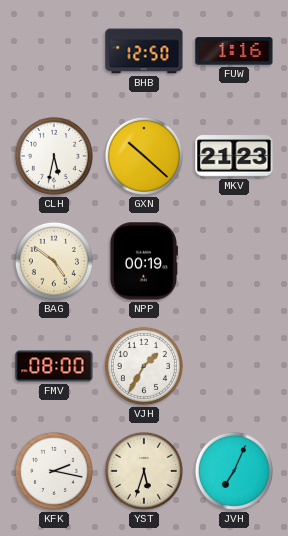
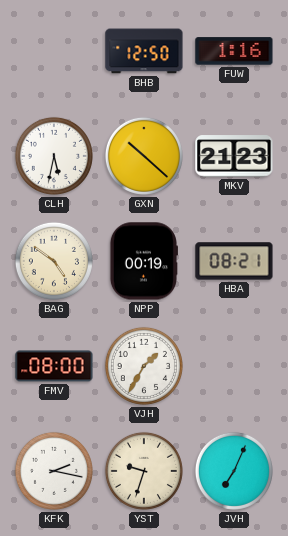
HBA: none -> 08:21
YST: 5:33 -> 9:33
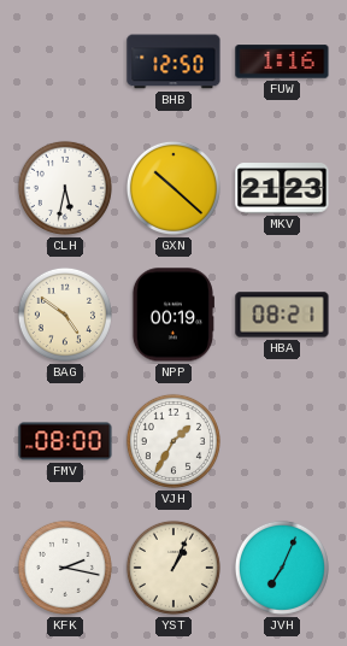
YST: 9:33 -> 1:04
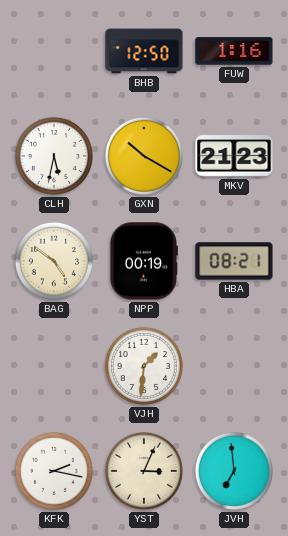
GXN: 10:22 -> 10:20
FMV: 08:00 -> none
VJH: 1:35 -> 1:31
YST: 1:04 -> 3:04
JVH: 7:04 -> 6:59
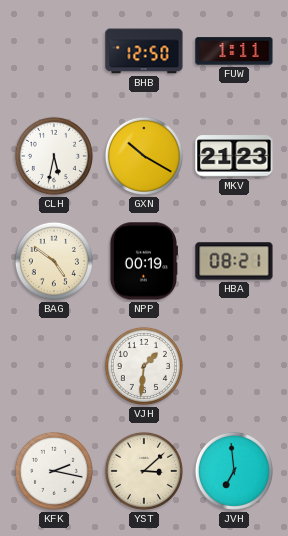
FUW: 1:16 -> 1:11
YST: 3:04 -> 3:08
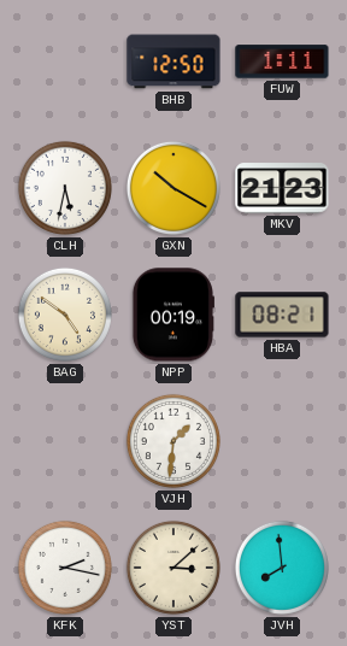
JVH: 6:59 -> 7:59
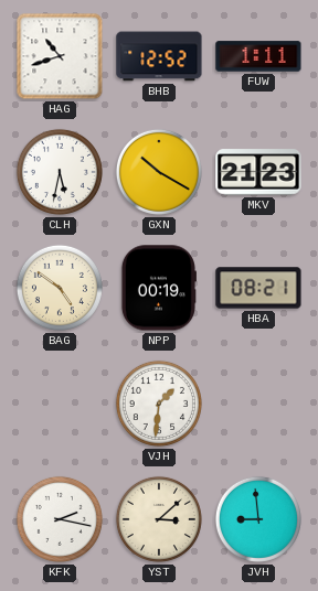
HAG: none -> 10:42
BHB: 12:50 -> 12:52
JVH: 7:59 -> 8:59
